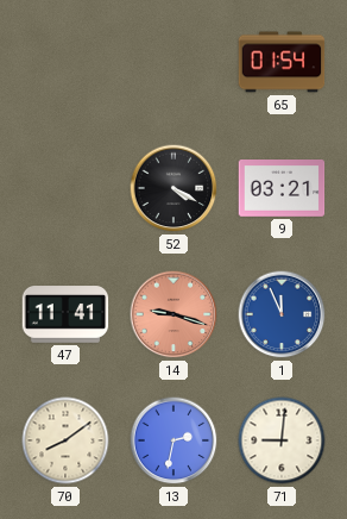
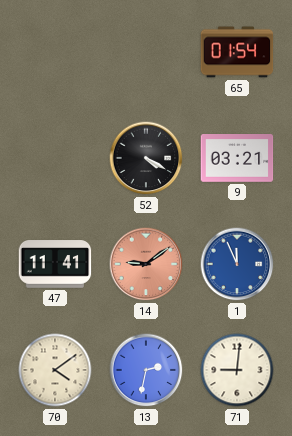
14: 9:18 -> 9:09
70: 8:09 -> 4:09
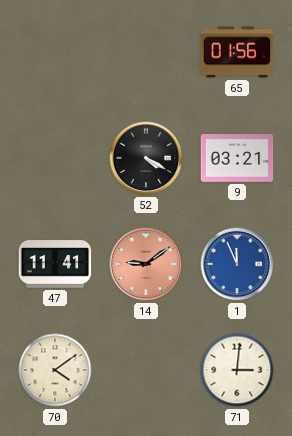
65: 01:54 -> 01:56
13: 2:32 -> none
71: 9:01 -> 3:01
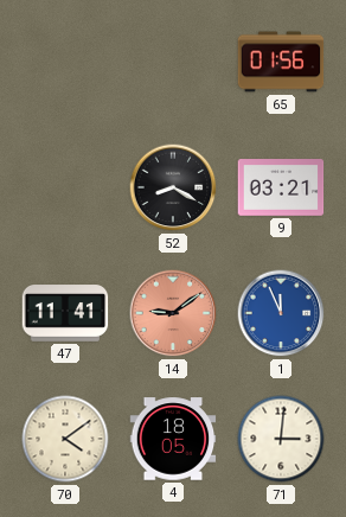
52: 4:20 -> 8:20
4: none -> 18:05
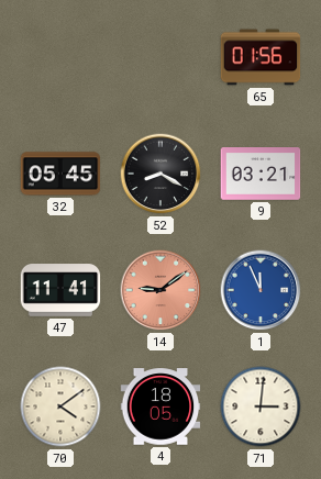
32: none -> 05:45
